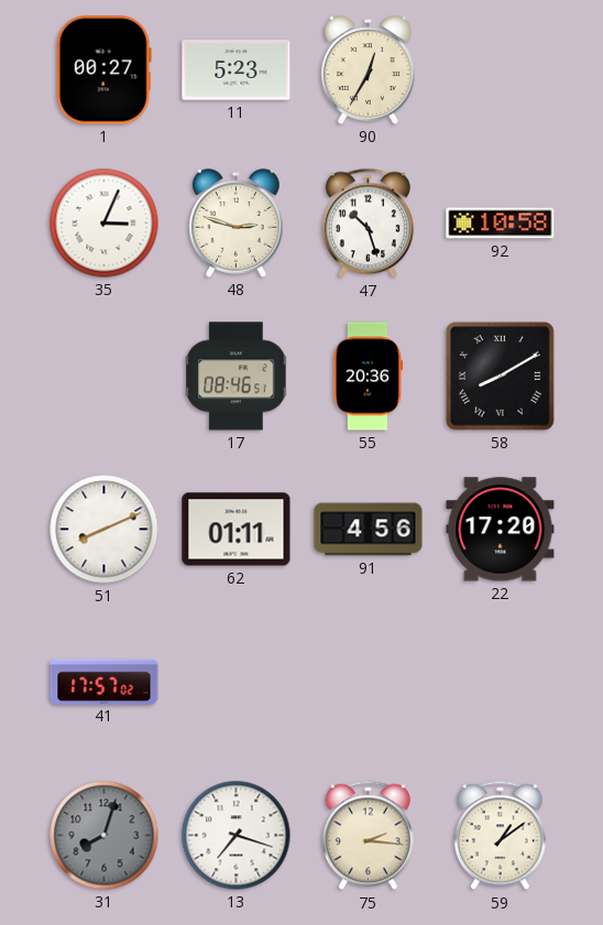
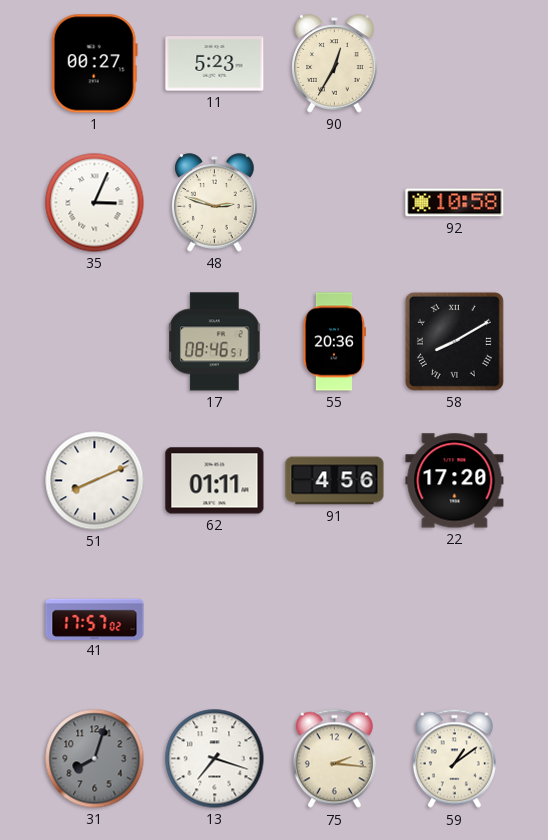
47: 10:27 -> none
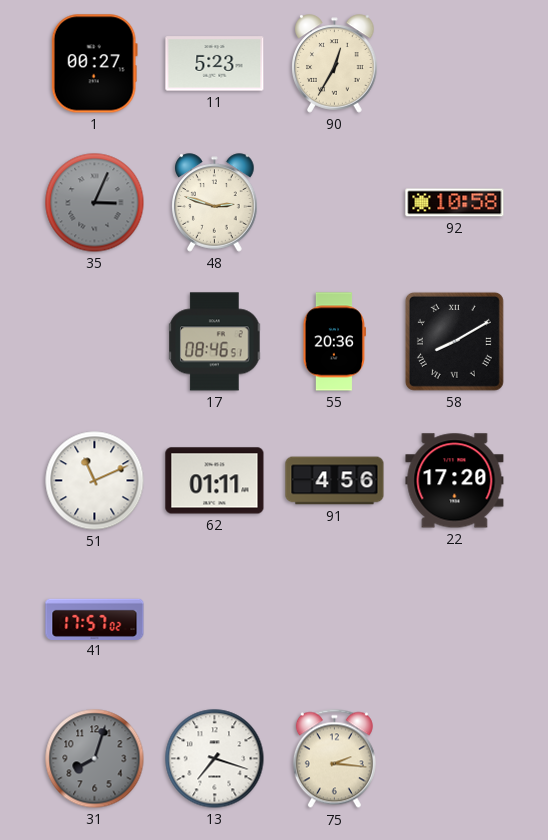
35 dial: white -> grey
51: 8:11 -> 11:11
59: 1:09 -> none
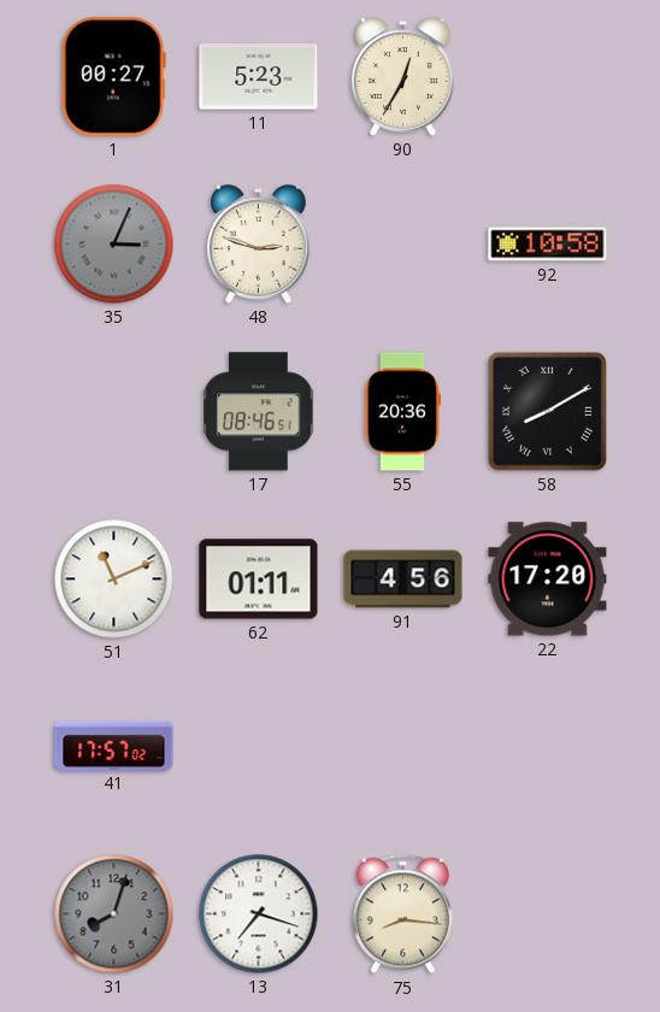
75: 2:16 -> 8:16
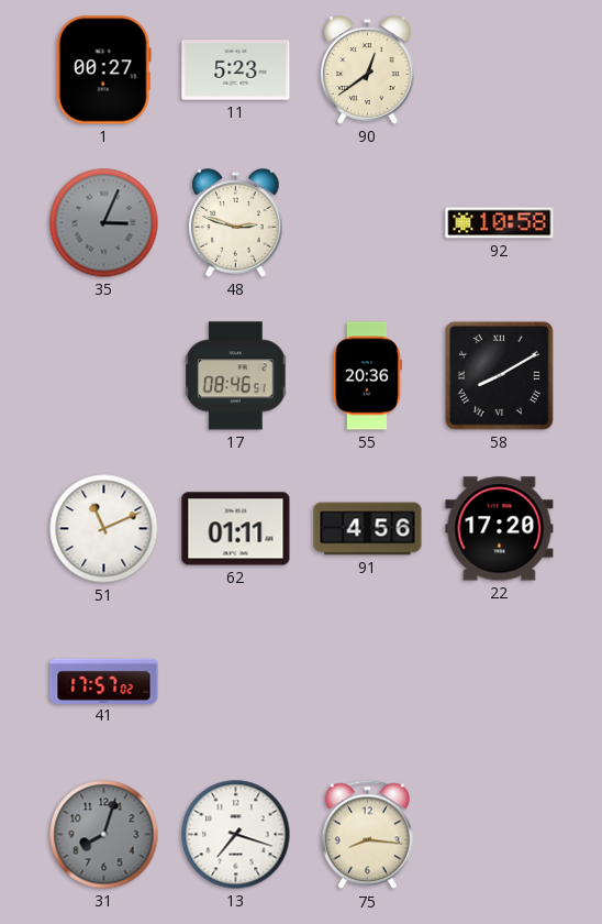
90: 12:35 -> 12:39
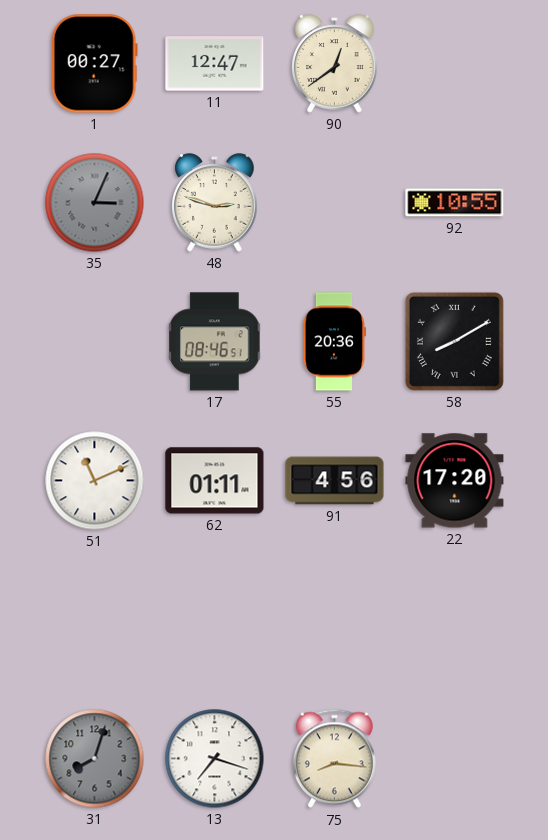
11: 5:23 -> 12:47
92: 10:58 -> 10:55
41: 17:57 -> none
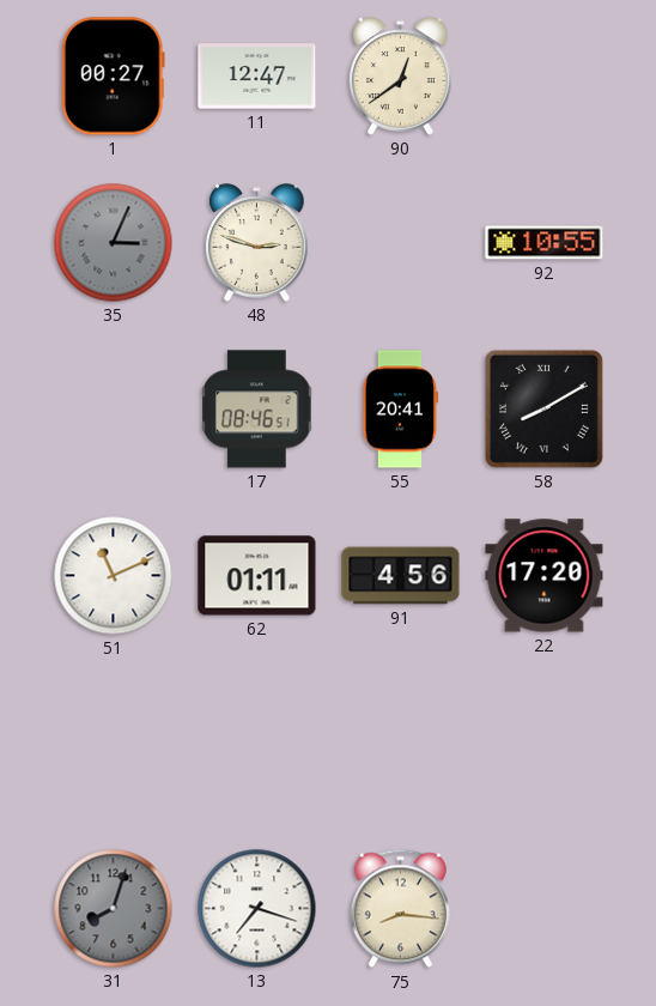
55: 20:36 -> 20:41
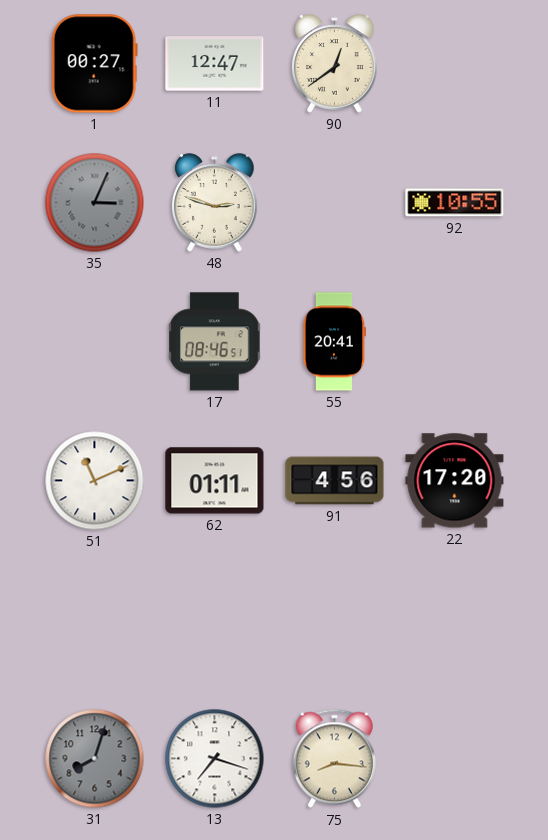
58: 8:10 -> none
